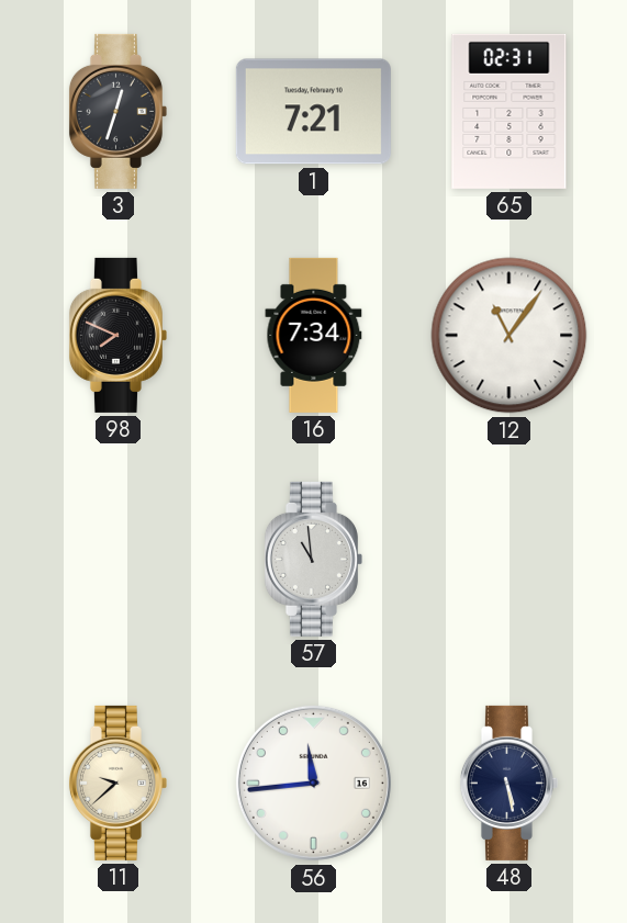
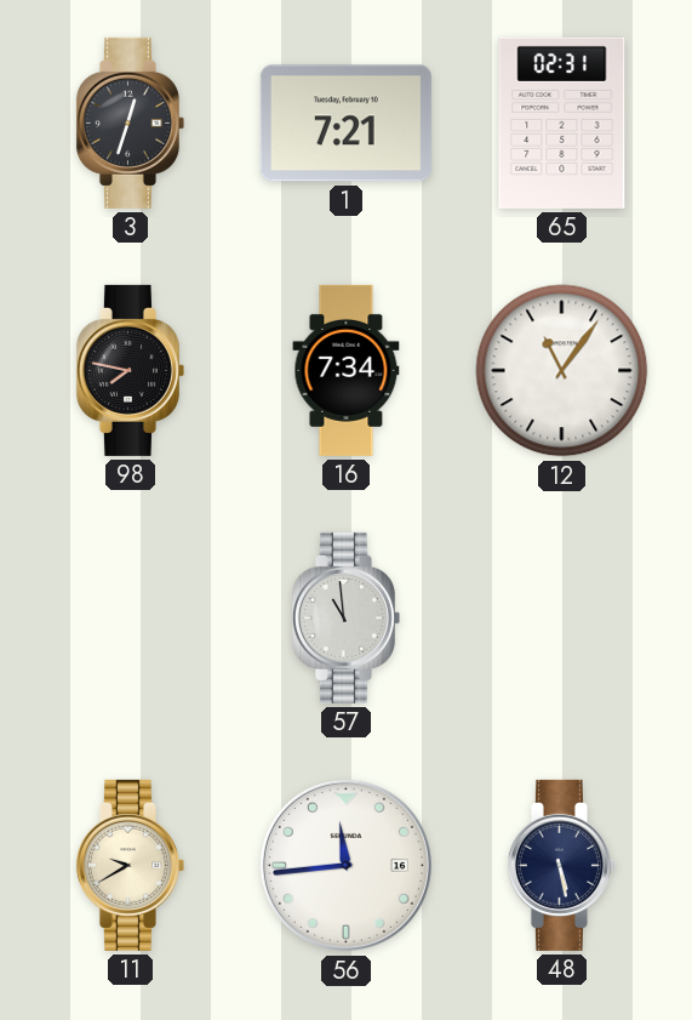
98: 7:49 -> 7:47
11: 9:38 -> 9:40
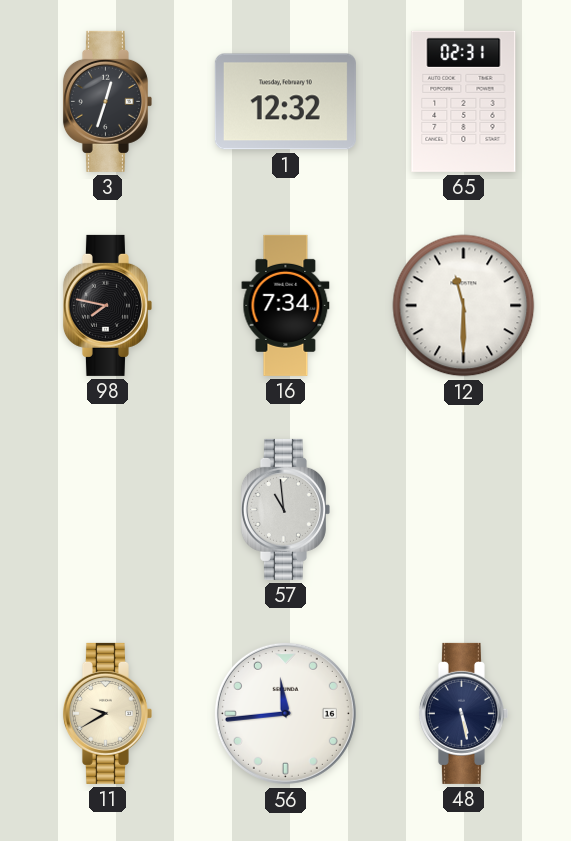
1: 7:21 -> 12:32
12: 11:06 -> 11:30
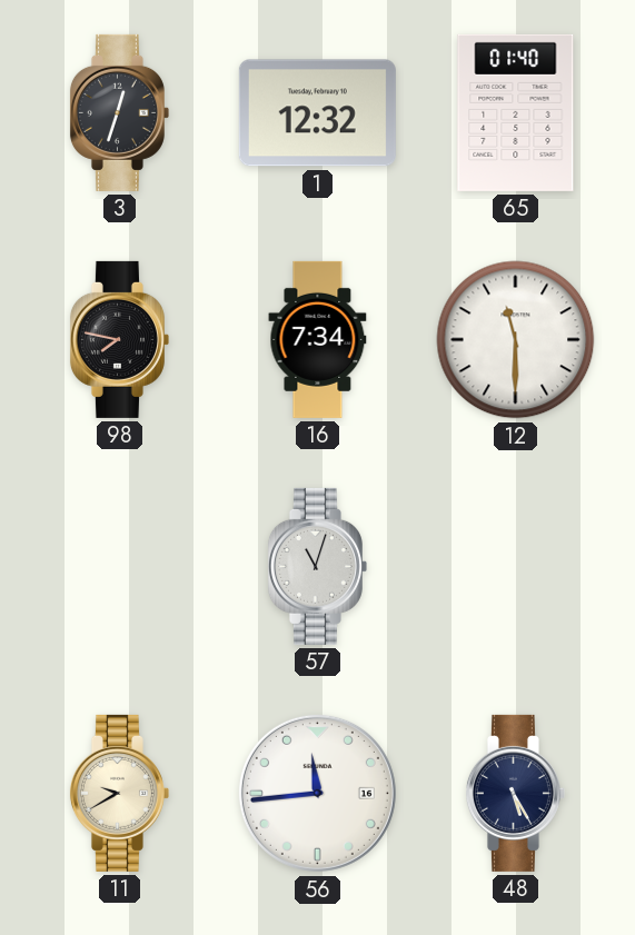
65: 02:31 -> 01:40
57: 10:59 -> 11:03
48: 5:28 -> 5:25
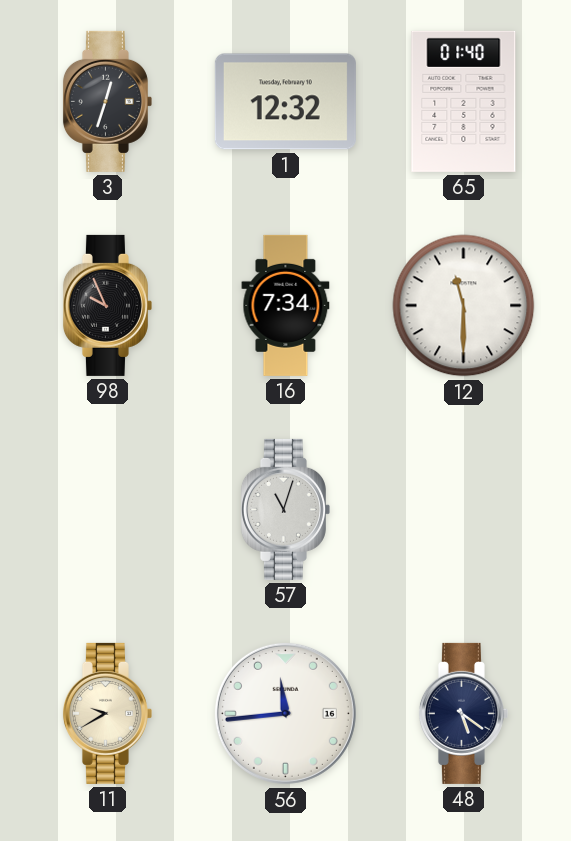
98: 7:47 -> 9:56
48: 5:25 -> 5:21
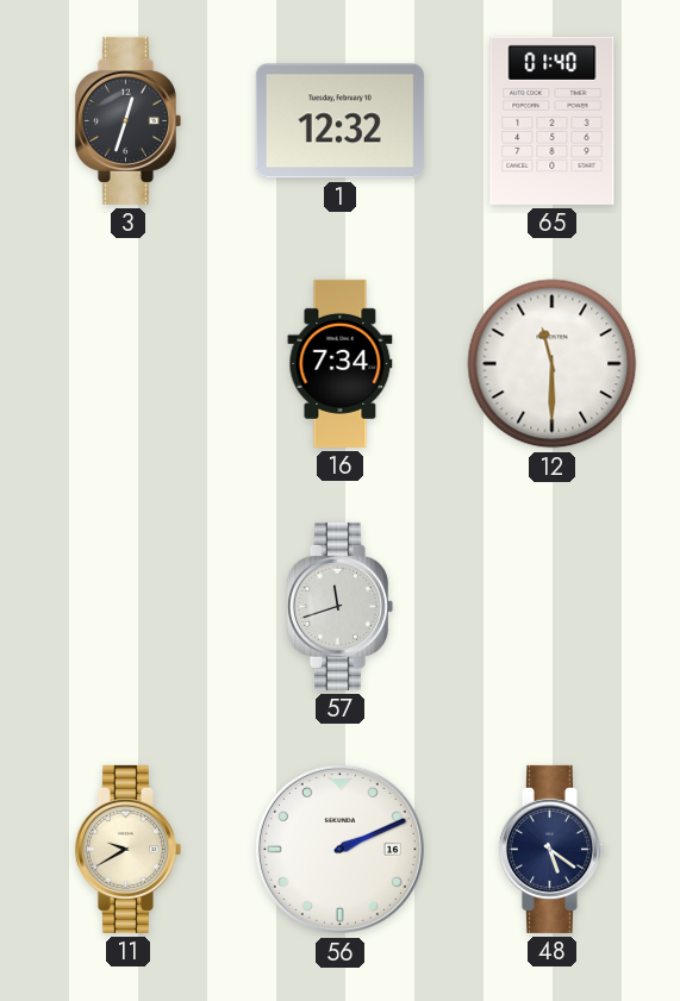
98: 9:56 -> none
57: 11:03 -> 11:42
56: 11:44 -> 2:11
